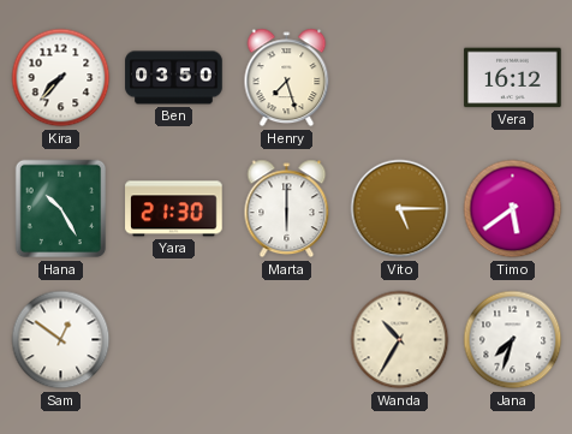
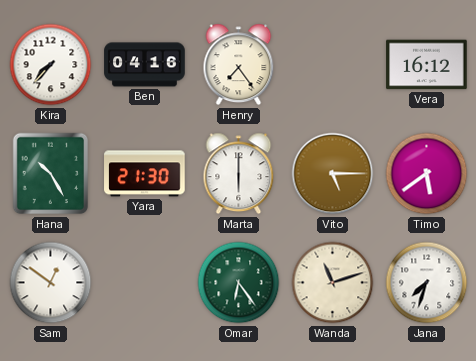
Ben: 03:50 -> 04:16
Henry: 7:27 -> 7:24
Omar: none -> 6:24
Wanda: 10:35 -> 11:12
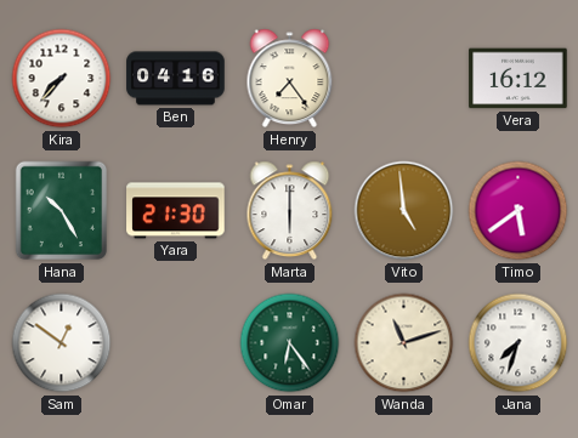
Vito: 5:15 -> 4:59
